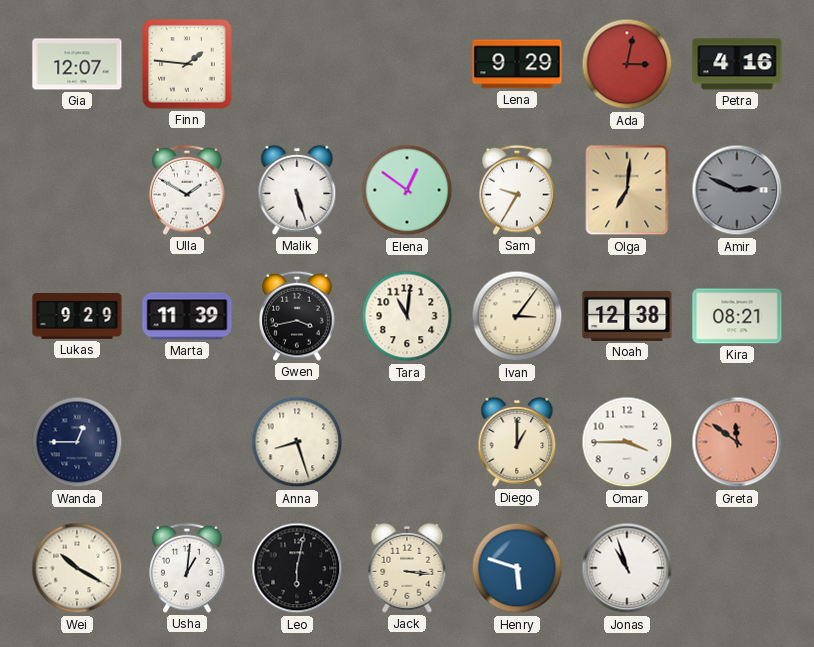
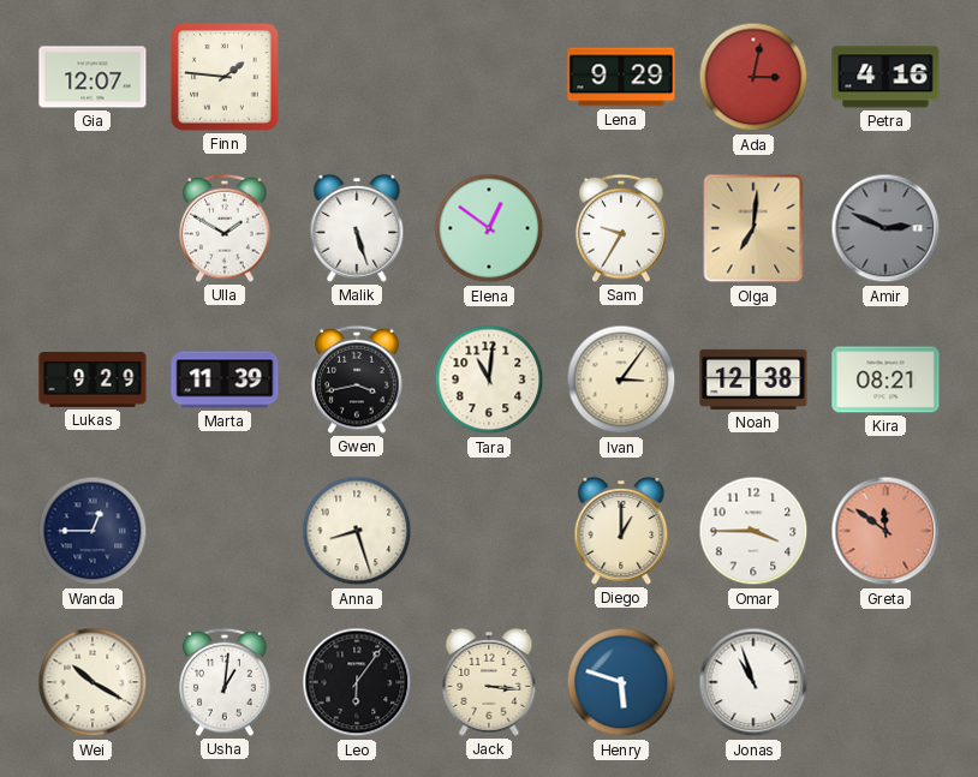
Leo: 6:02 -> 6:06
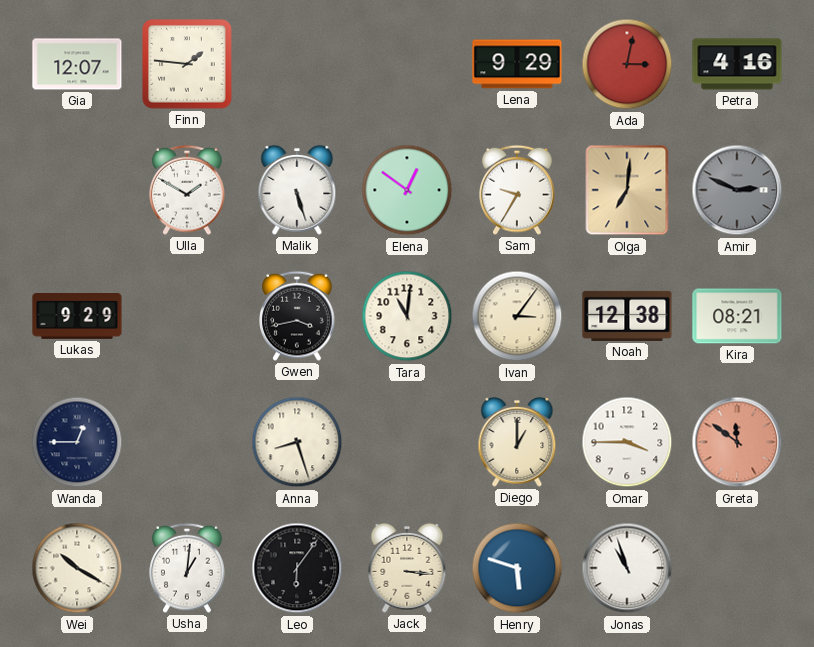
Marta: 11:39 -> none
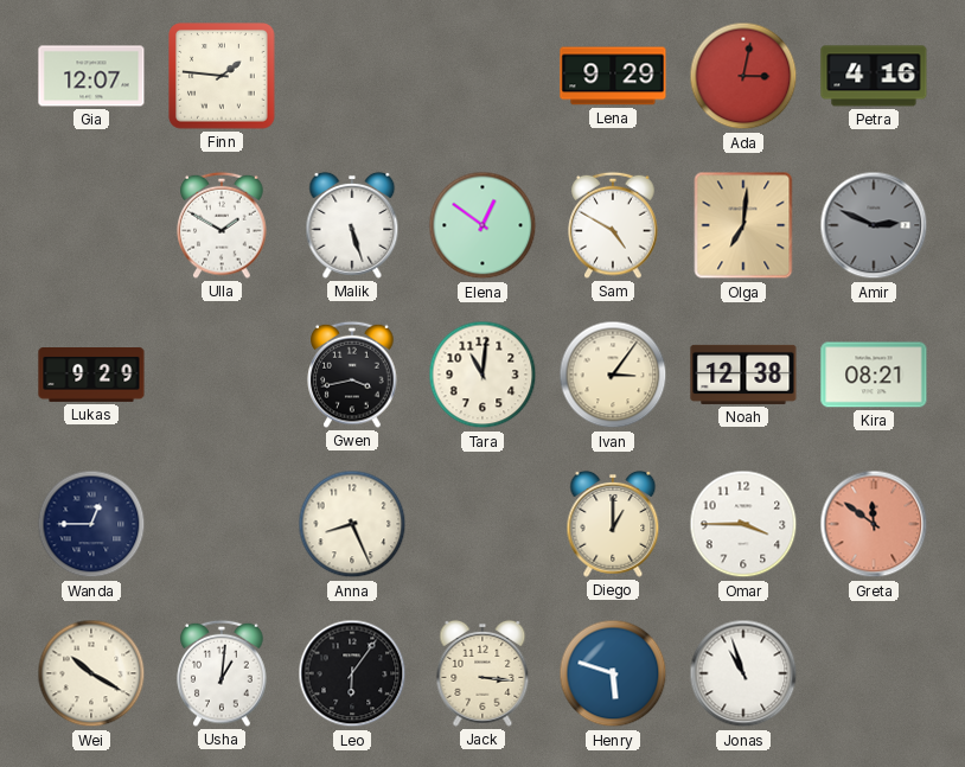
Sam: 9:35 -> 4:50
Anna: 8:27 -> 8:26
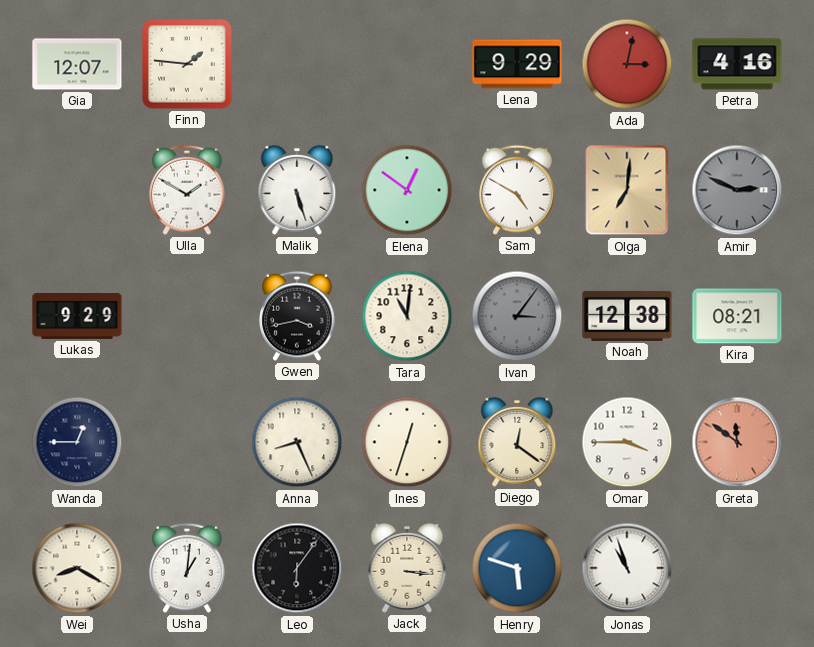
Ivan dial: cream -> grey
Ines: none -> 12:33
Diego: 1:00 -> 12:21
Wei: 10:20 -> 8:20
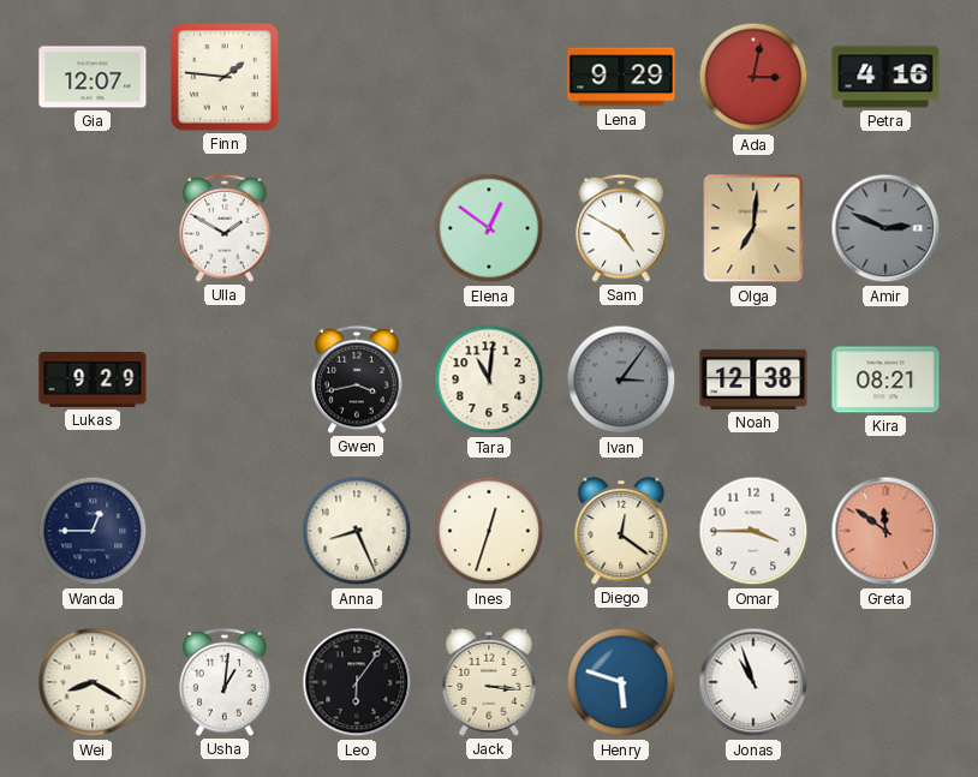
Malik: 5:27 -> none
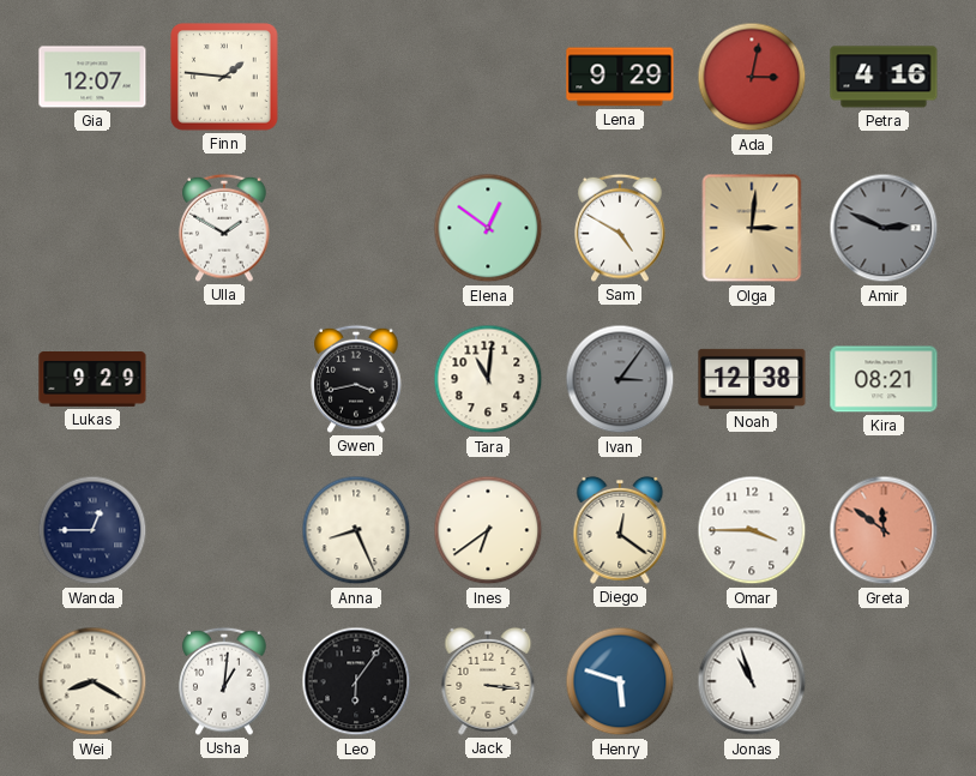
Olga: 7:01 -> 3:01
Ines: 12:33 -> 6:39
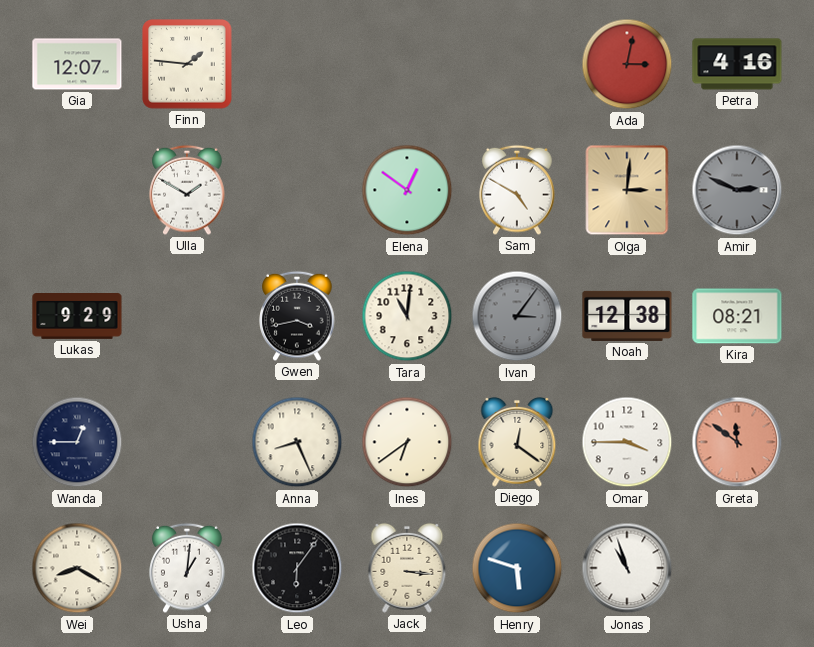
Lena: 9:29 -> none
